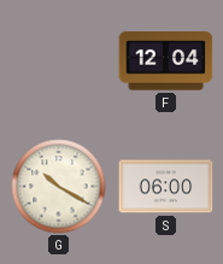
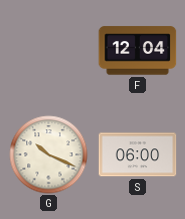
G: 10:20 -> 10:19
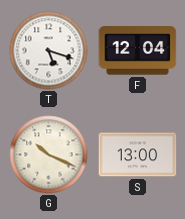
T: none -> 5:18
S: 06:00 -> 13:00
